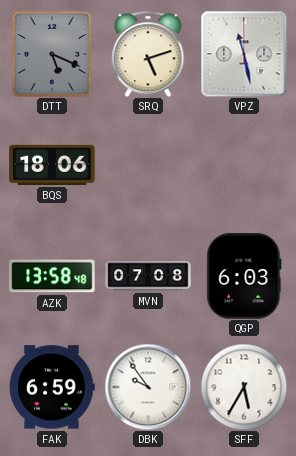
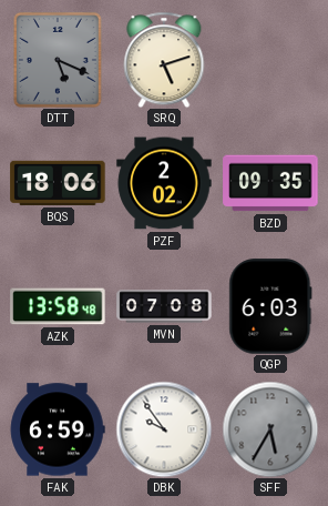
VPZ: 11:28 -> none
PZF: none -> 2:02
BZD: none -> 09:35
SFF dial: white -> grey
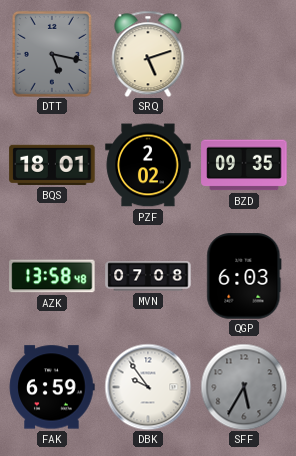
DTT: 5:19 -> 5:17
BQS: 18:06 -> 18:01
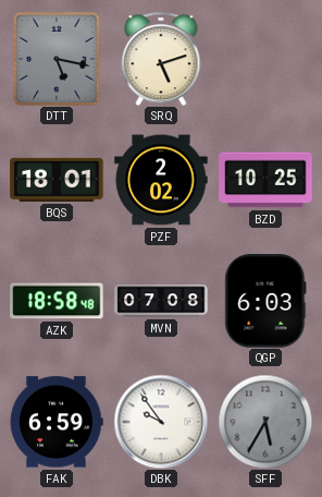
BZD: 09:35 -> 10:25
AZK: 13:58 -> 18:58
